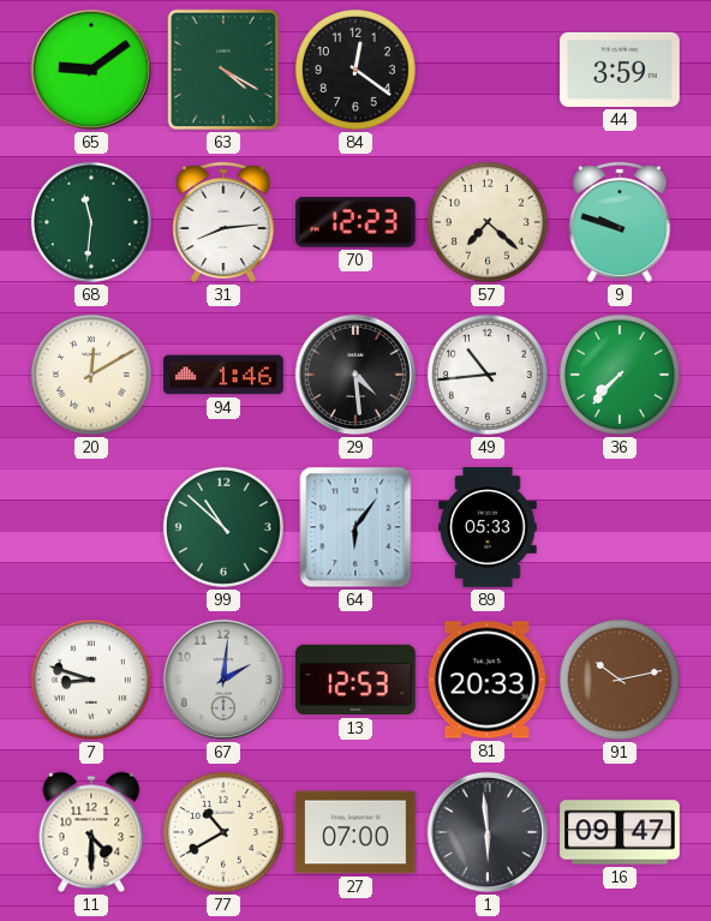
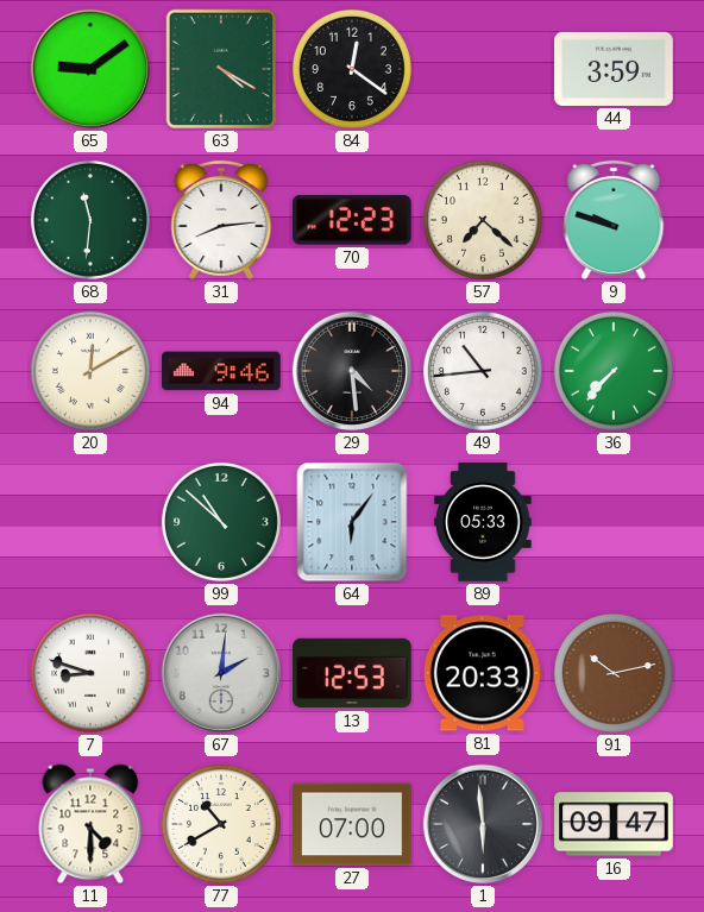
94: 1:46 -> 9:46
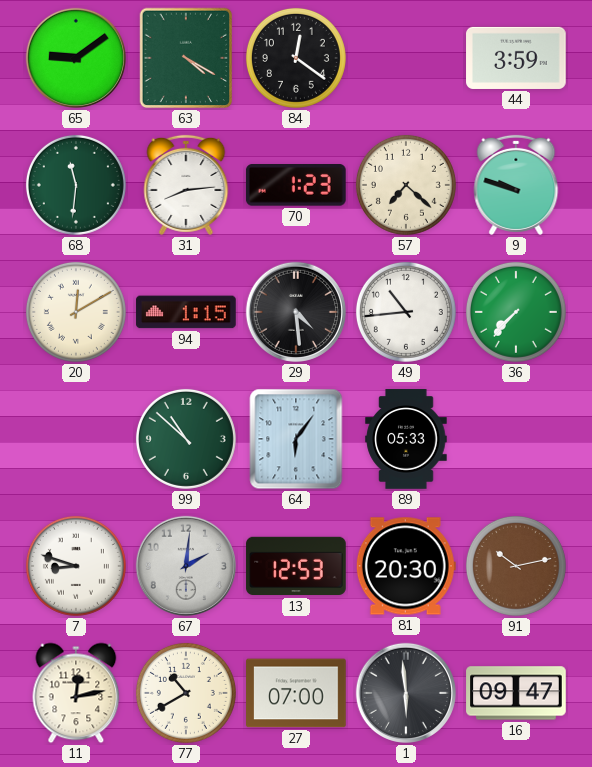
70: 12:23 -> 1:23
94: 9:46 -> 1:15
81: 20:33 -> 20:30
11: 4:30 -> 12:13
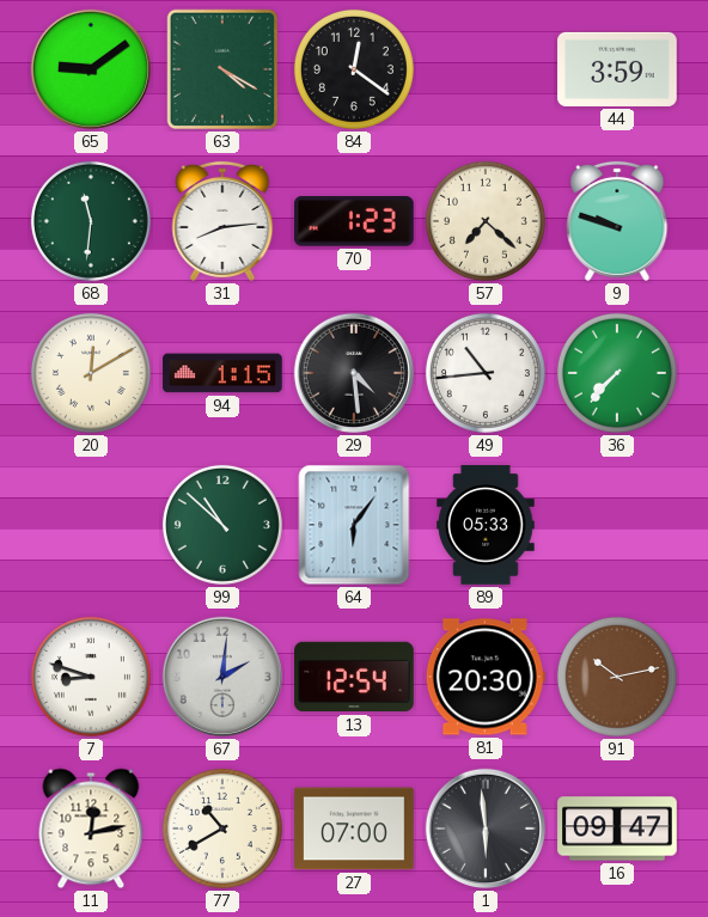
13: 12:53 -> 12:54
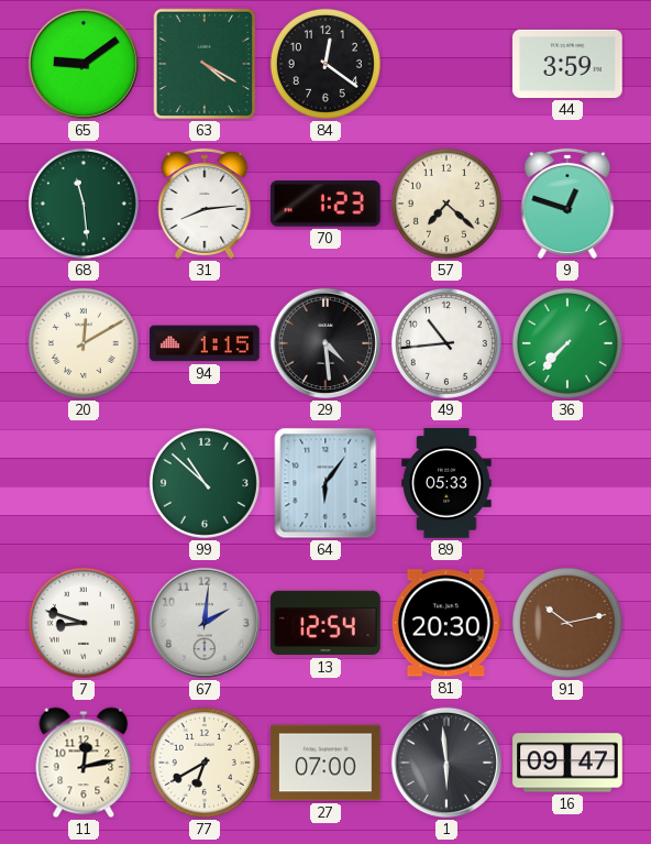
68: 11:31 -> 11:29
9: 9:48 -> 12:48
77: 10:40 -> 6:40
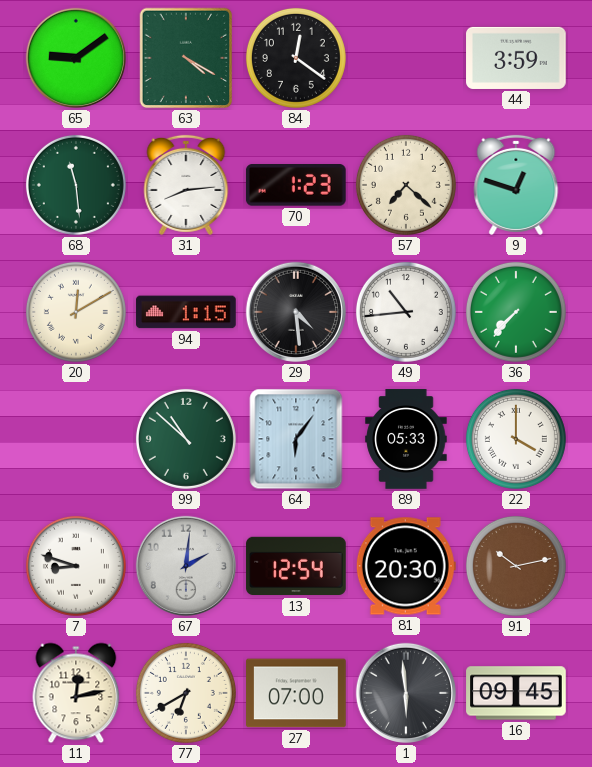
22: none -> 4:00
16: 09:47 -> 09:45
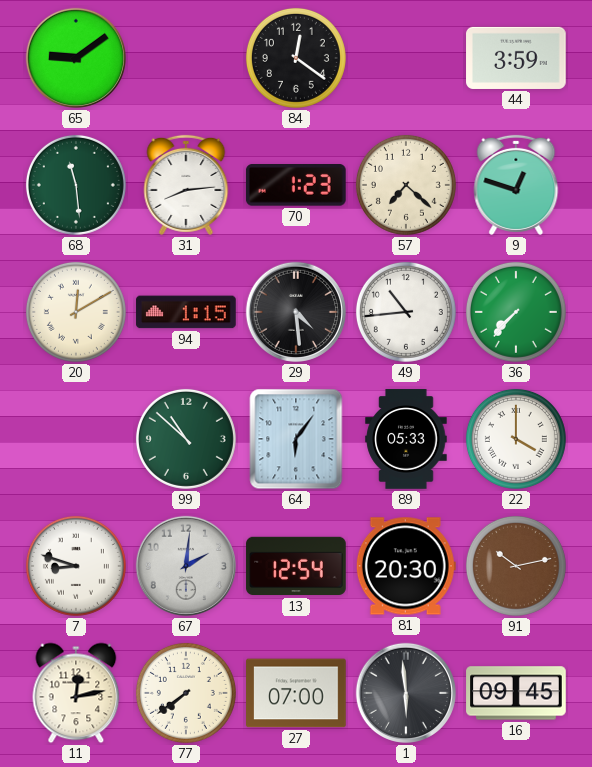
63: 4:20 -> none
77: 6:40 -> 7:39
